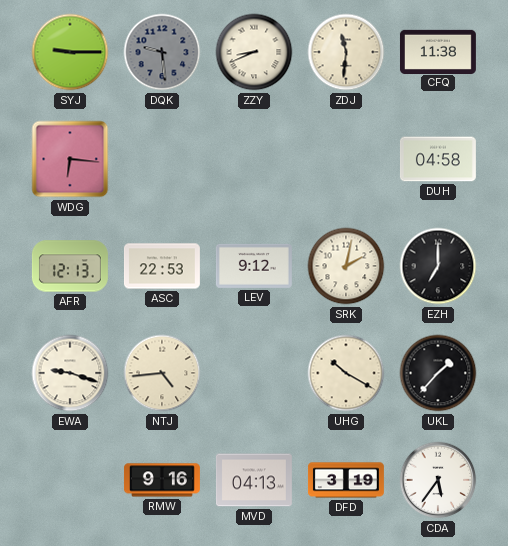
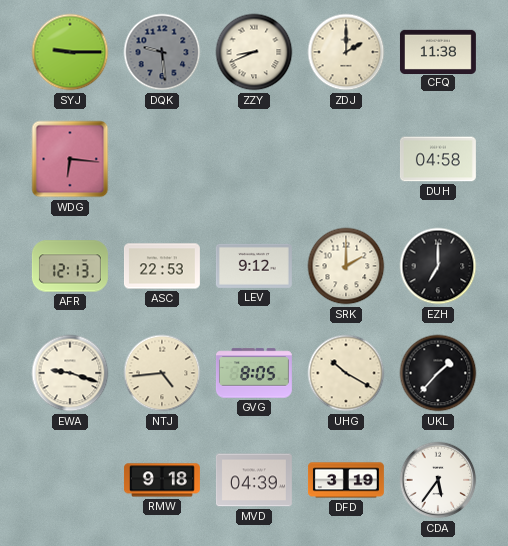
ZDJ: 11:31 -> 2:00
SRK: 2:02 -> 2:00
GVG: none -> 8:05
RMW: 9:16 -> 9:18
MVD: 04:13 -> 04:39
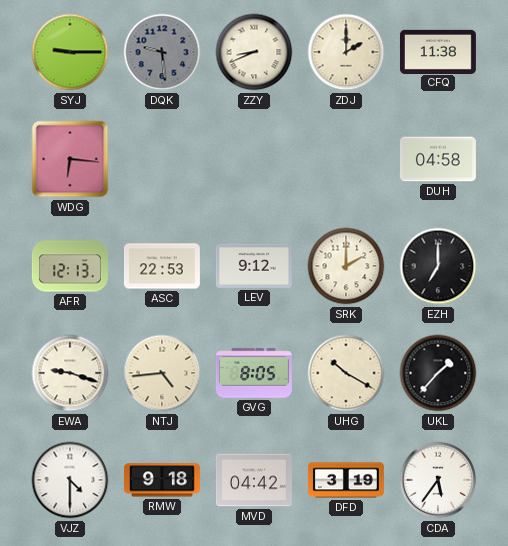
VJZ: none -> 4:30
MVD: 04:39 -> 04:42
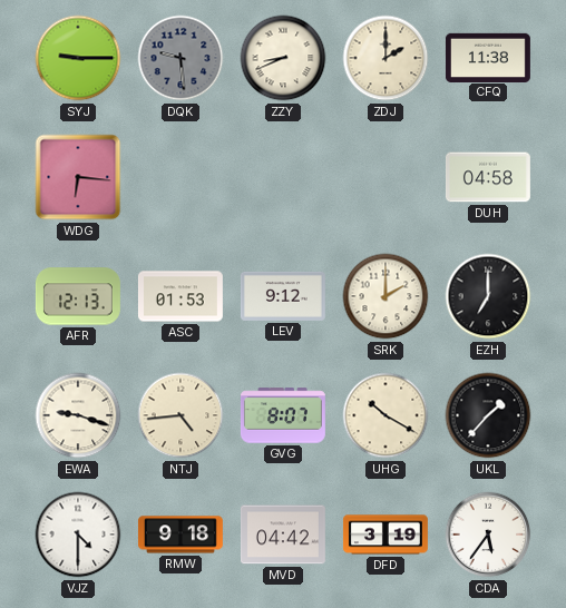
ASC: 22:53 -> 01:53
GVG: 8:05 -> 8:07
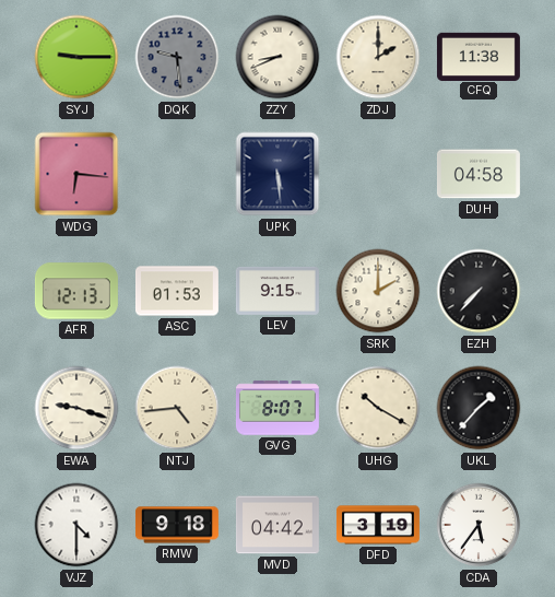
UPK: none -> 5:29
LEV: 9:12 -> 9:15
EZH: 7:00 -> 7:37
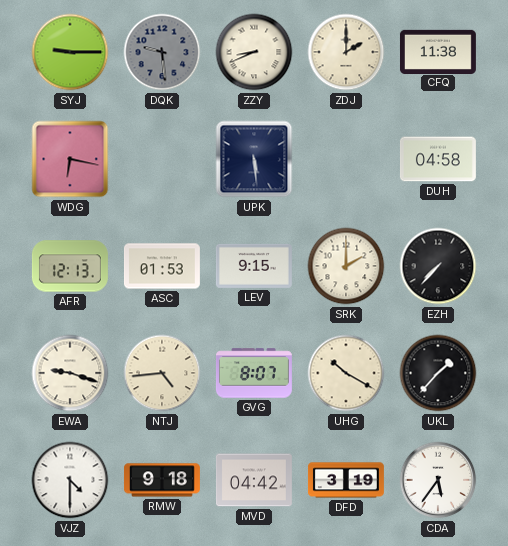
WDG: 6:16 -> 6:17
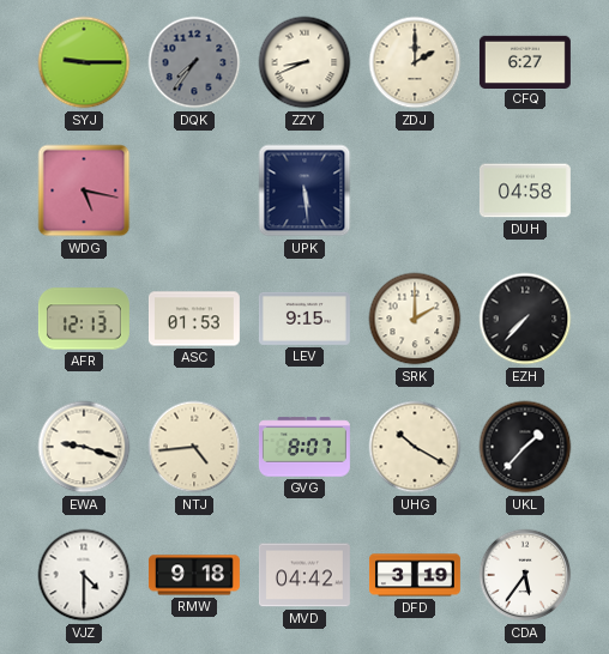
DQK: 9:29 -> 7:36
CFQ: 11:38 -> 6:27
WDG: 6:17 -> 5:17
